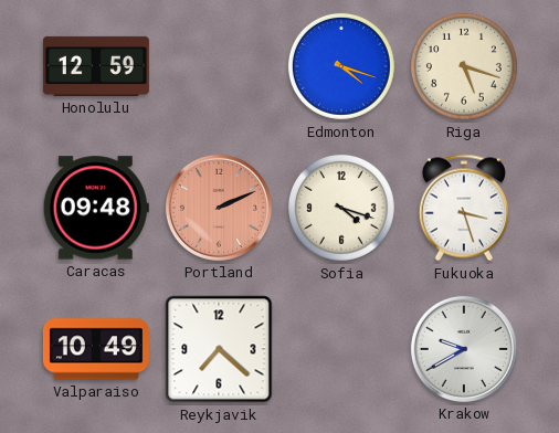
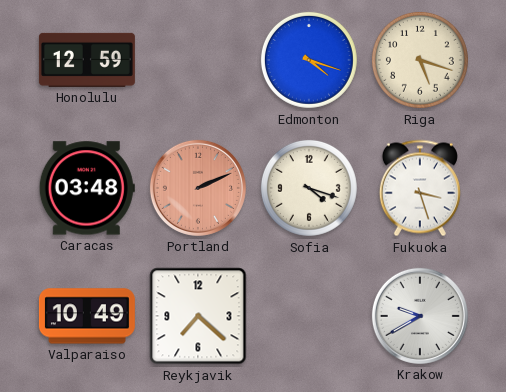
Caracas: 09:48 -> 03:48
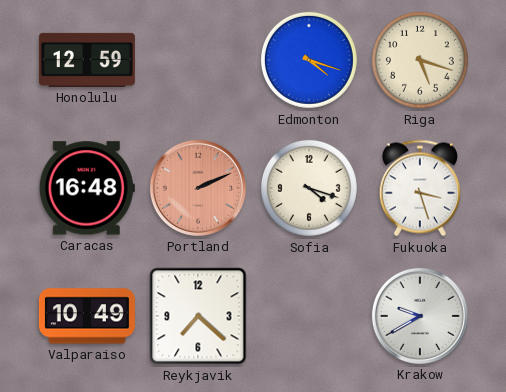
Caracas: 03:48 -> 16:48
